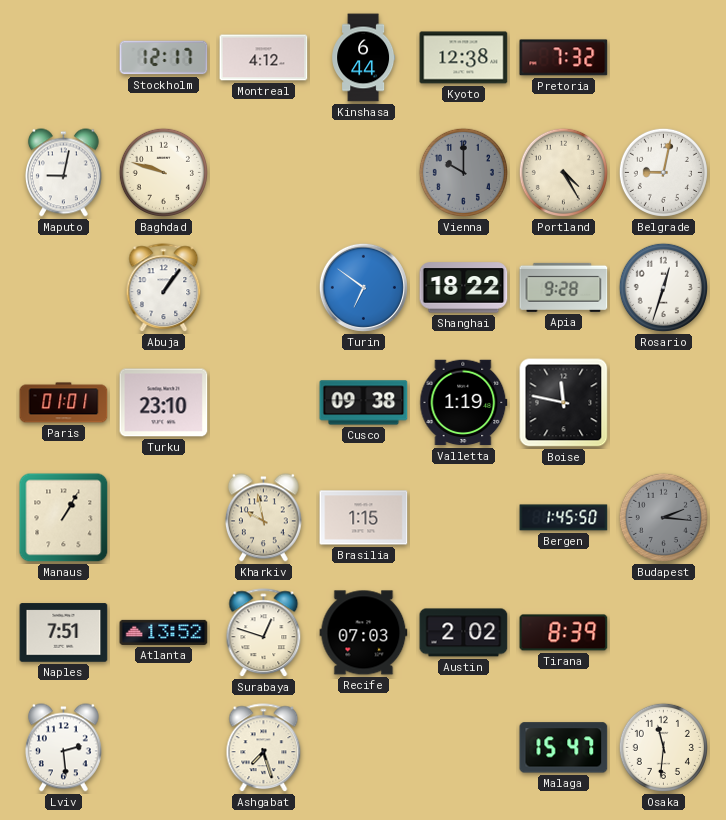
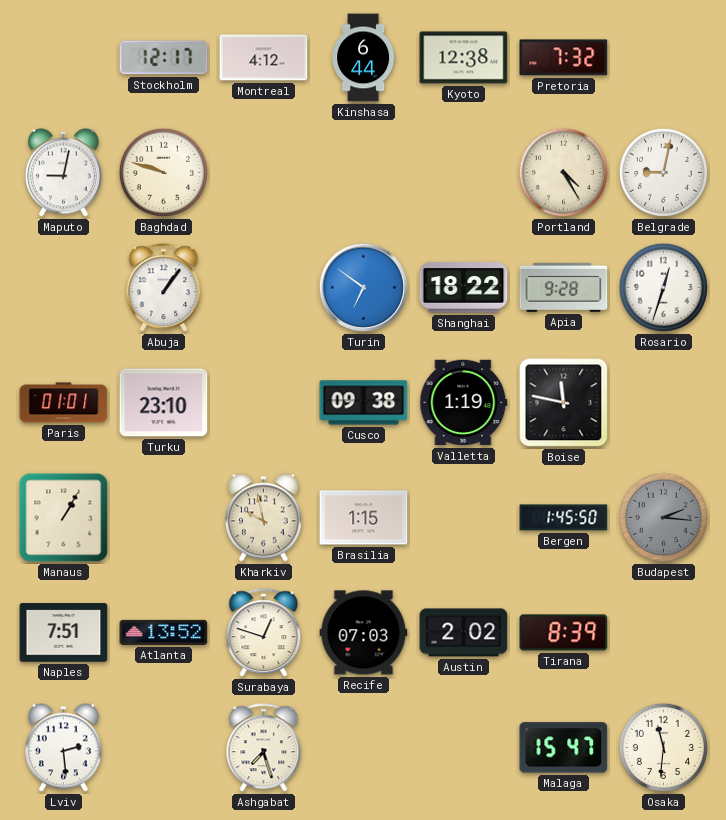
Vienna: 10:00 -> none
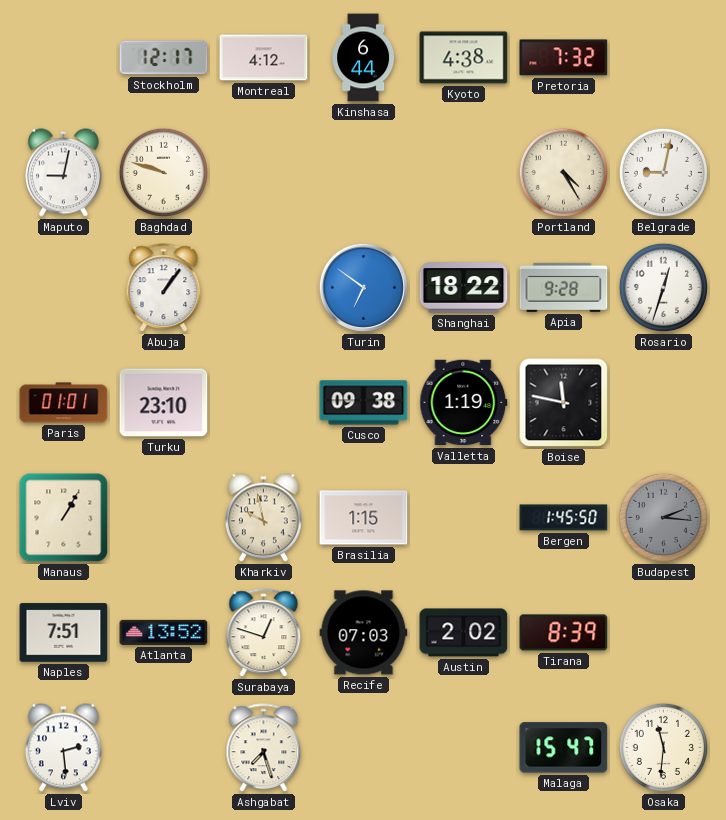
Kyoto: 12:38 -> 4:38
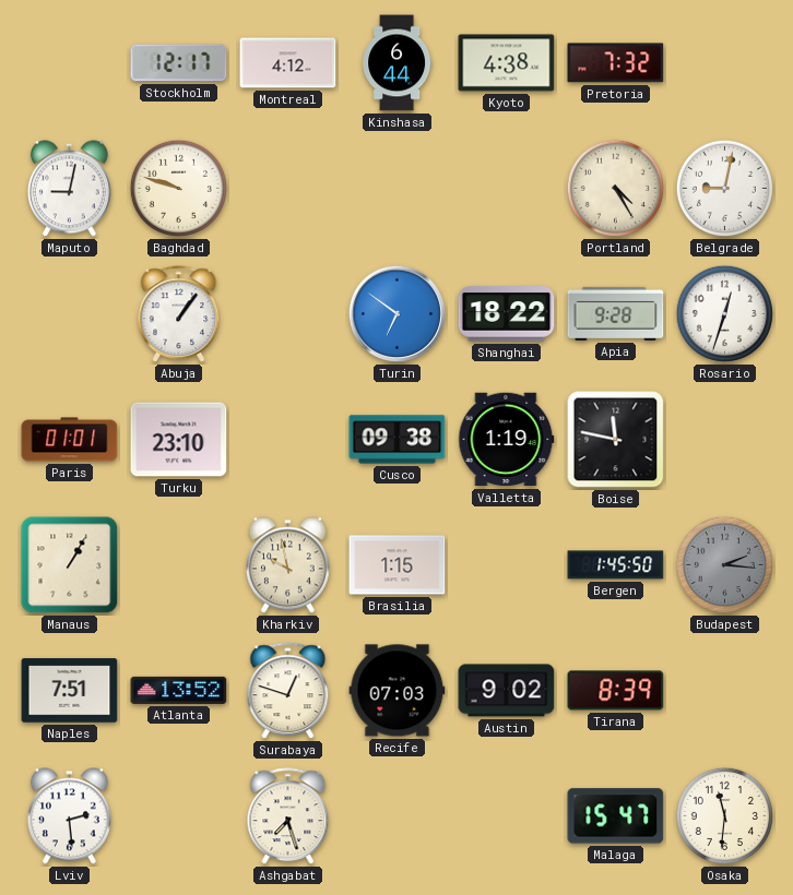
Austin: 2:02 -> 9:02
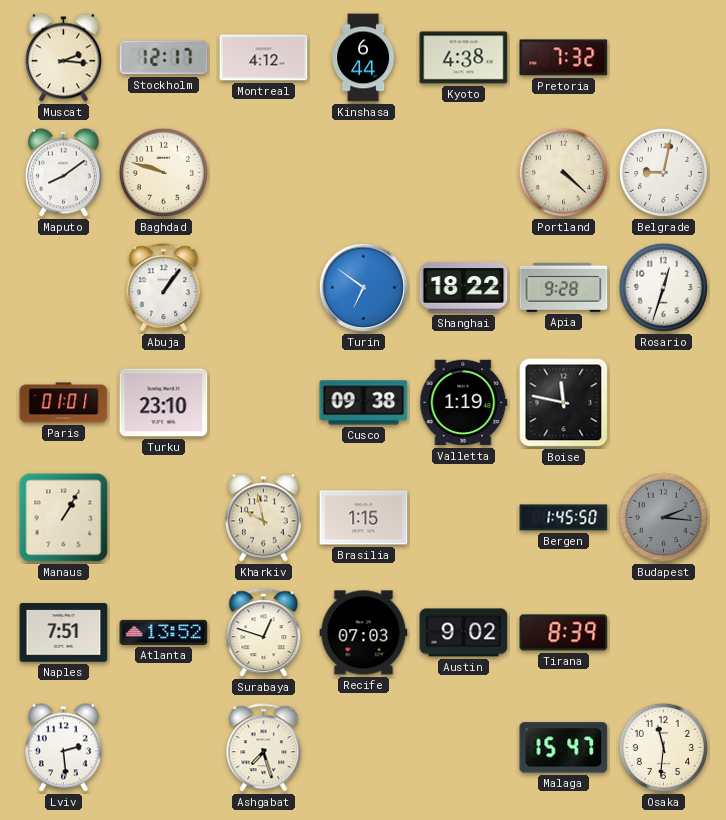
Muscat: none -> 2:16
Maputo: 9:02 -> 8:09
Portland: 4:25 -> 4:22
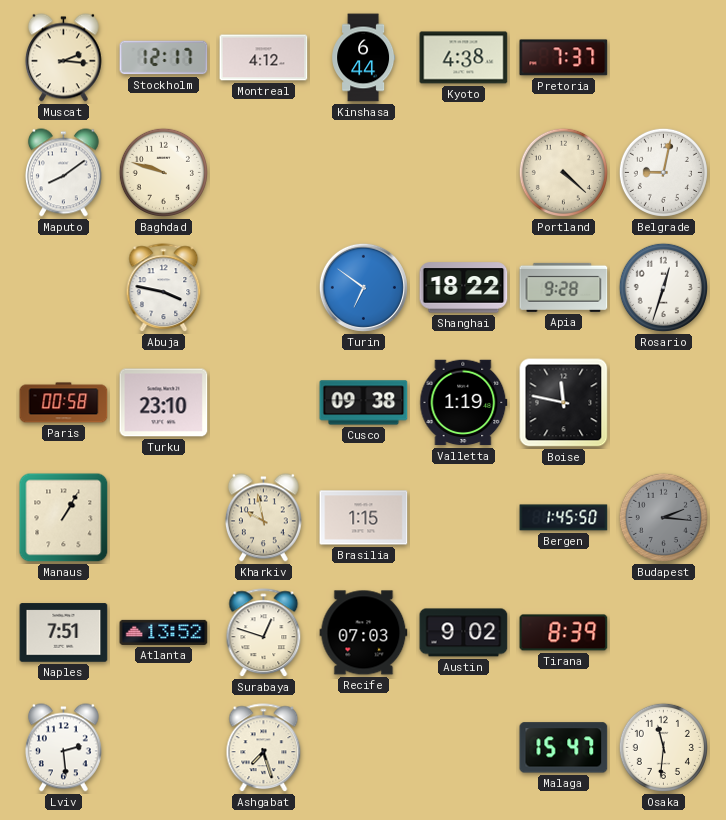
Pretoria: 7:32 -> 7:37
Abuja: 1:06 -> 3:47
Paris: 01:01 -> 00:58
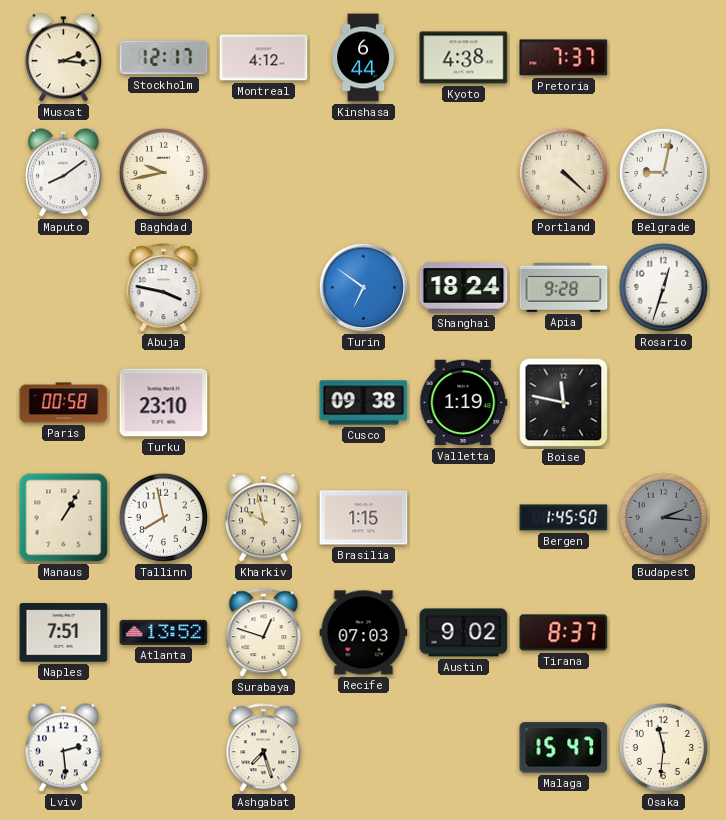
Baghdad: 9:48 -> 9:43
Shanghai: 18:22 -> 18:24
Tallinn: none -> 7:58
Tirana: 8:39 -> 8:37
